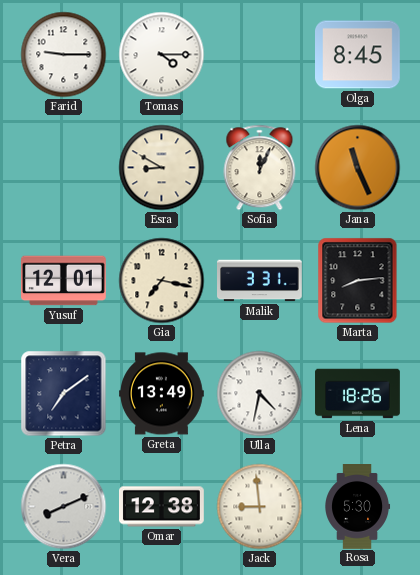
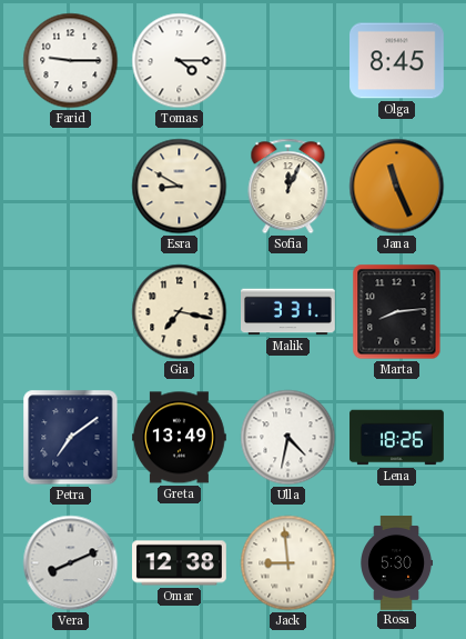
Yusuf: 12:01 -> none
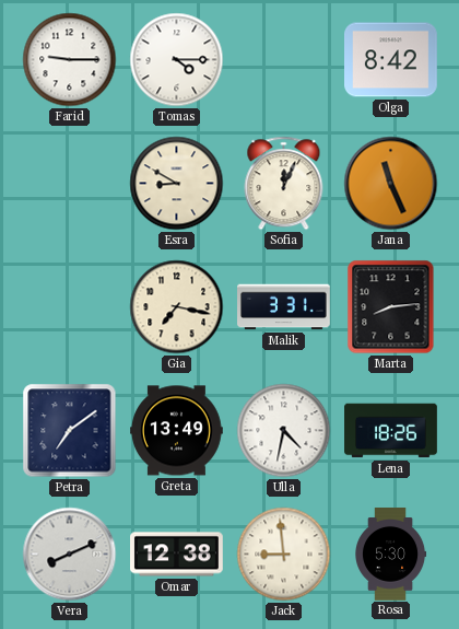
Olga: 8:45 -> 8:42
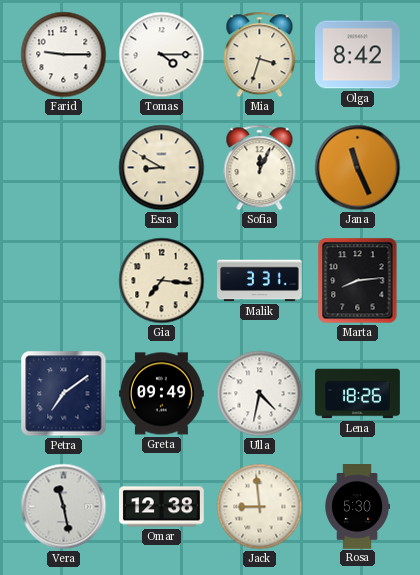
Mia: none -> 3:33
Gia: 7:17 -> 7:16
Greta: 13:49 -> 09:49
Vera: 8:11 -> 11:28
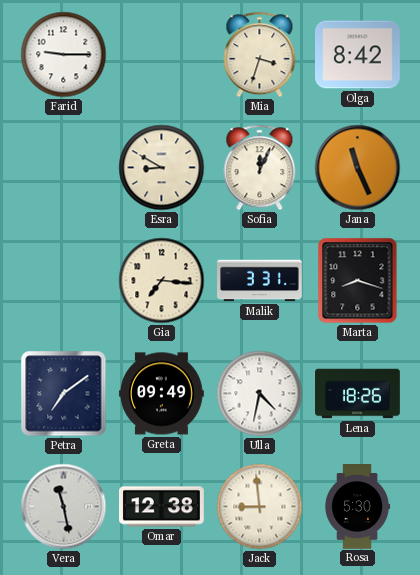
Tomas: 4:15 -> none
Marta: 8:14 -> 8:18
